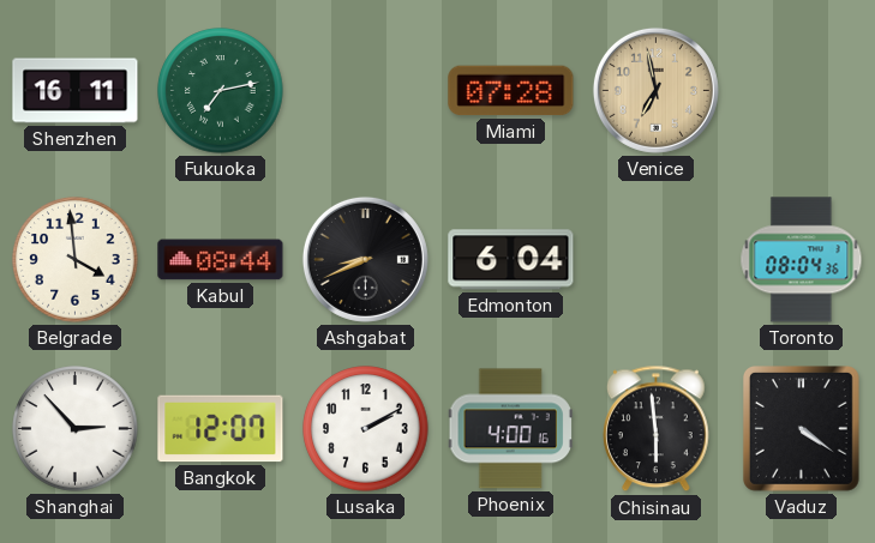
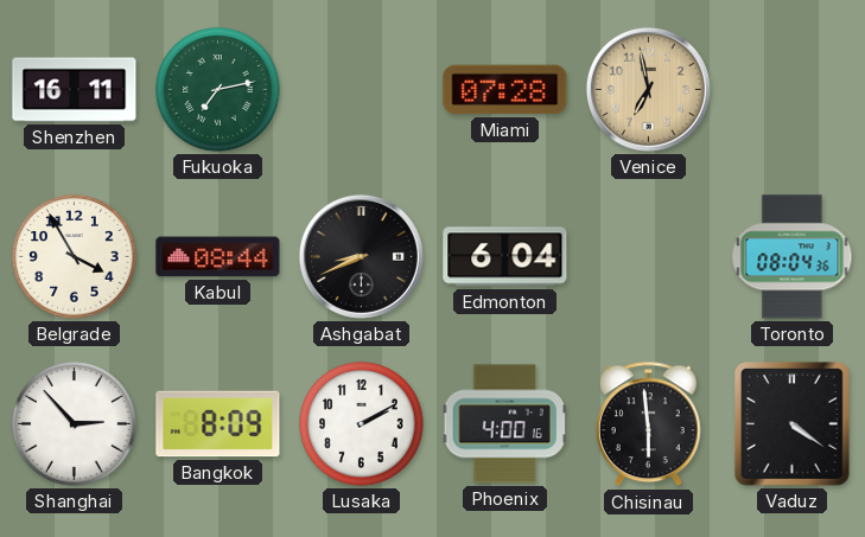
Belgrade: 3:59 -> 3:55
Bangkok: 12:07 -> 8:09
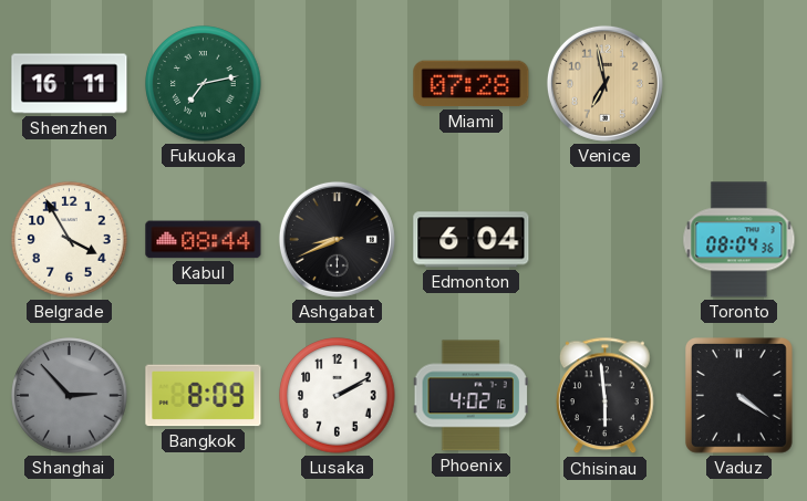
Shanghai dial: white -> grey
Phoenix: 4:00 -> 4:02
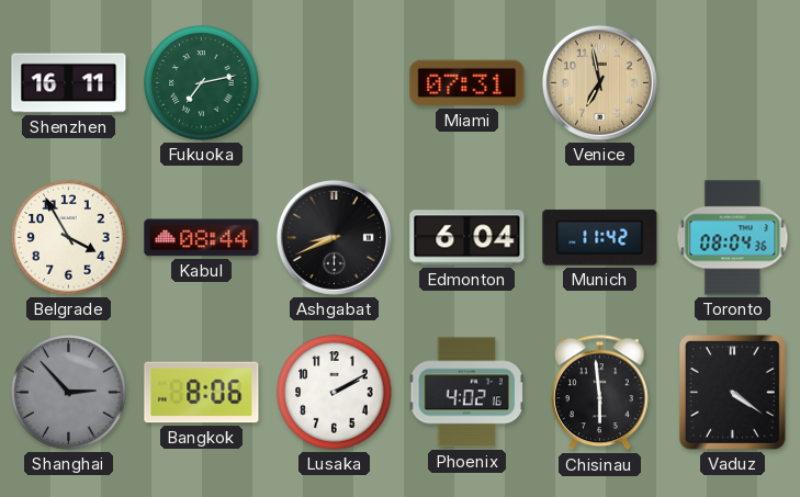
Miami: 07:28 -> 07:31
Munich: none -> 11:42
Bangkok: 8:09 -> 8:06
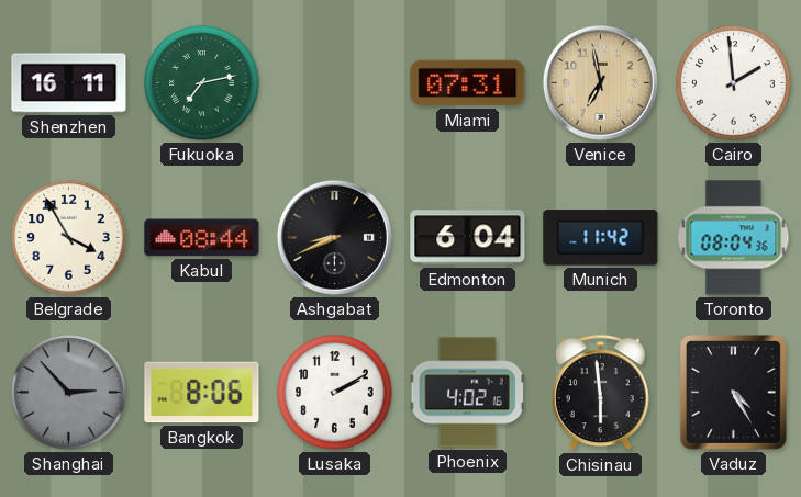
Cairo: none -> 1:59
Vaduz: 4:21 -> 4:25
